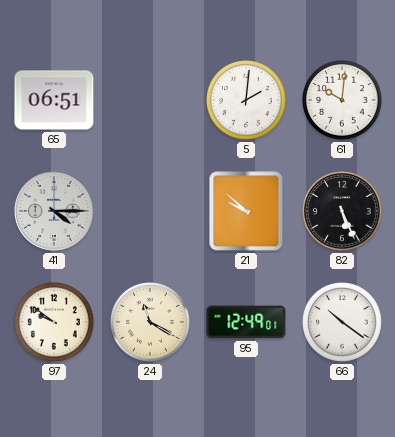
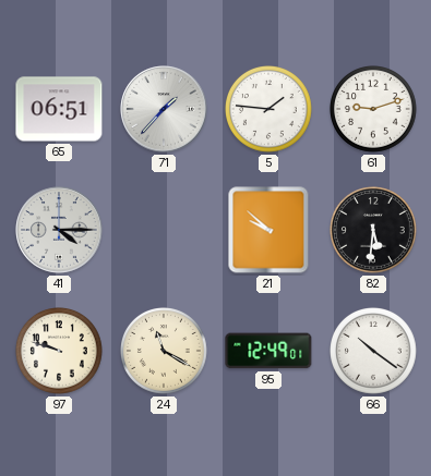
71: none -> 1:37
5: 2:01 -> 1:46
61: 10:01 -> 9:12
82: 5:26 -> 5:31
97: 9:51 -> 9:48
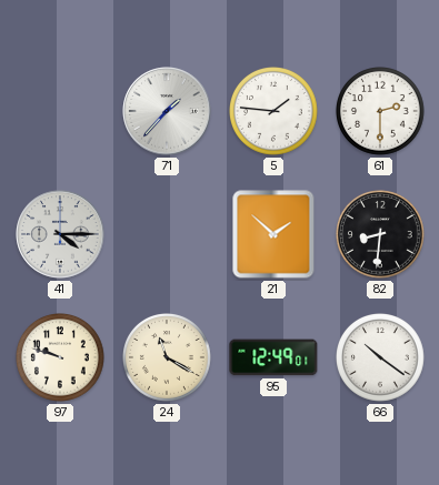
65: 06:51 -> none
61: 9:12 -> 2:30
21: 9:52 -> 1:52
82: 5:31 -> 8:31
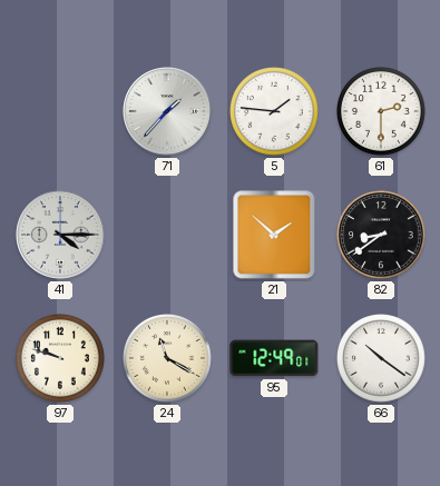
82: 8:31 -> 8:39
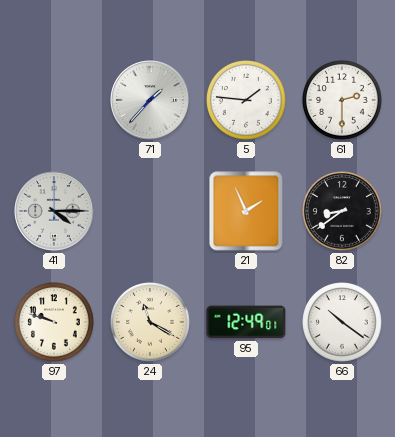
21: 1:52 -> 1:56
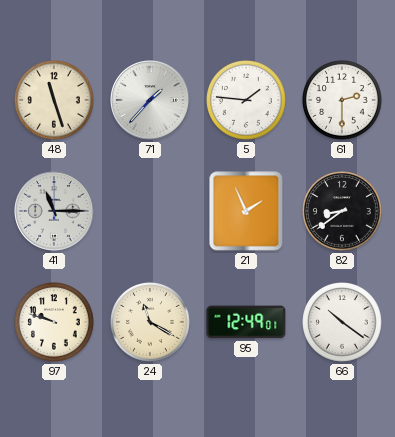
48: none -> 11:27
41: 4:15 -> 11:15
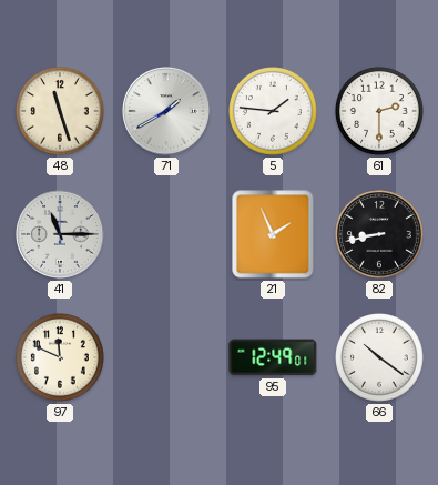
71: 1:37 -> 1:40
82: 8:39 -> 8:43
97: 9:48 -> 11:49
24: 11:20 -> none
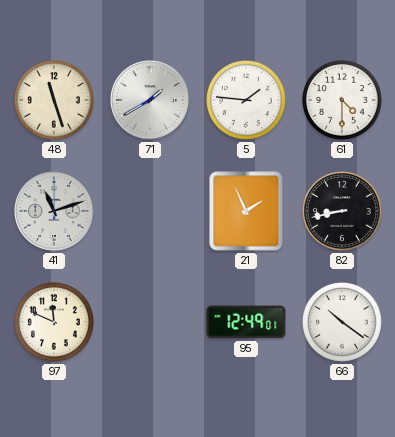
61: 2:30 -> 4:30
41: 11:15 -> 11:12
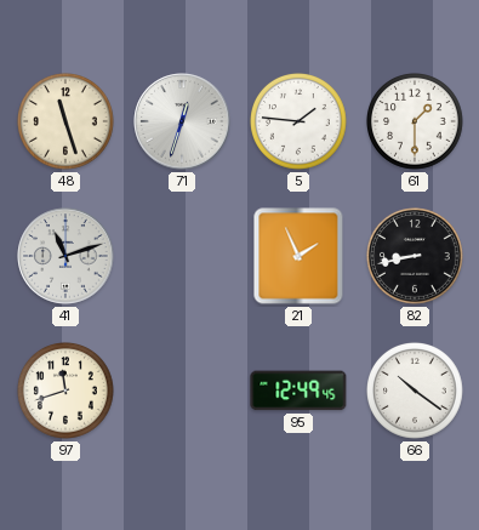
71: 1:40 -> 12:33
61: 4:30 -> 1:30
97: 11:49 -> 11:42
95: 12:49:01 -> 12:49:45
